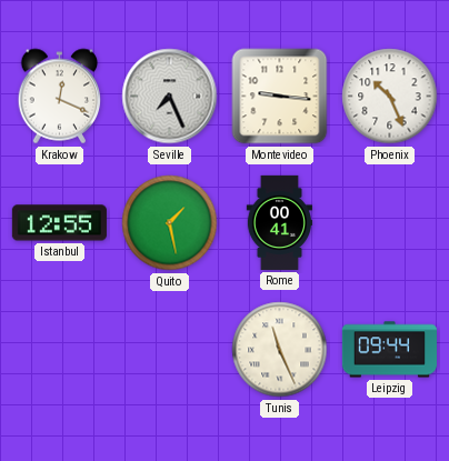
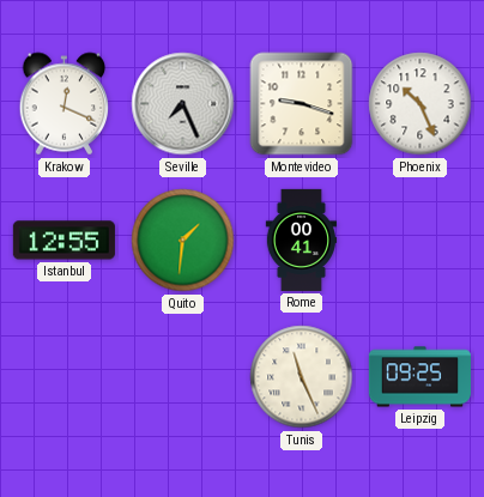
Montevideo: 9:16 -> 9:18
Quito: 1:28 -> 1:31
Leipzig: 09:44 -> 09:25
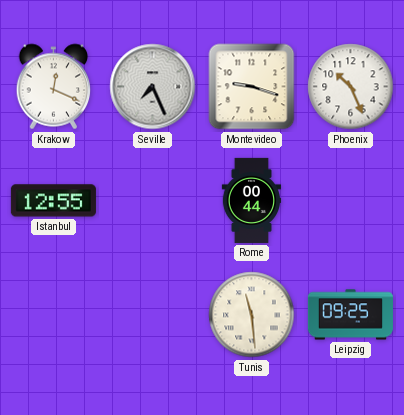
Quito: 1:31 -> none
Rome: 00:41 -> 00:44
Tunis: 11:26 -> 11:29
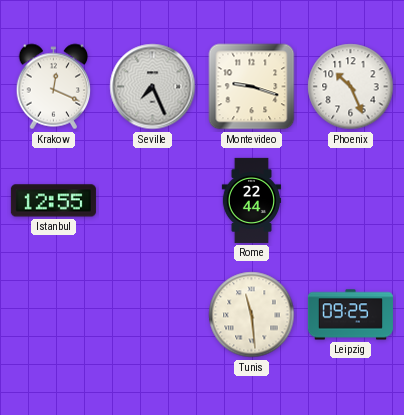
Rome: 00:44 -> 22:44
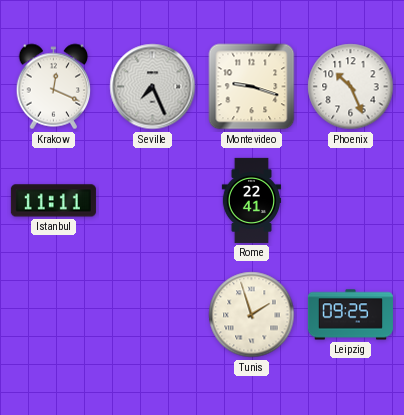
Istanbul: 12:55 -> 11:11
Rome: 22:44 -> 22:41
Tunis: 11:29 -> 1:57
